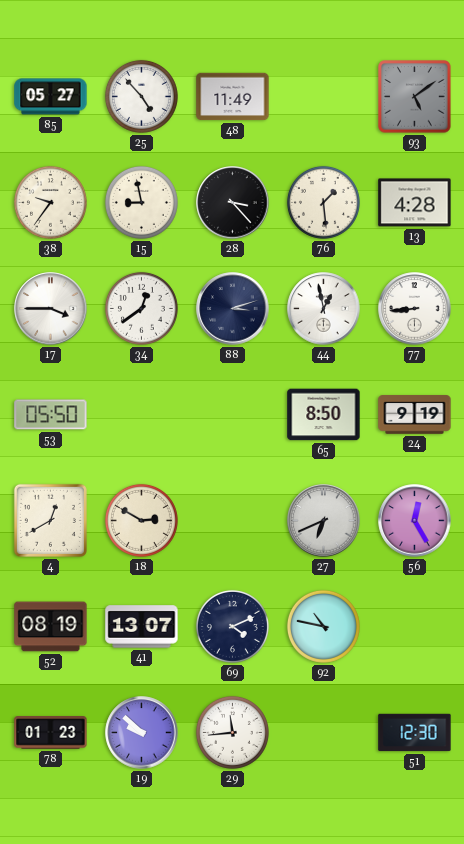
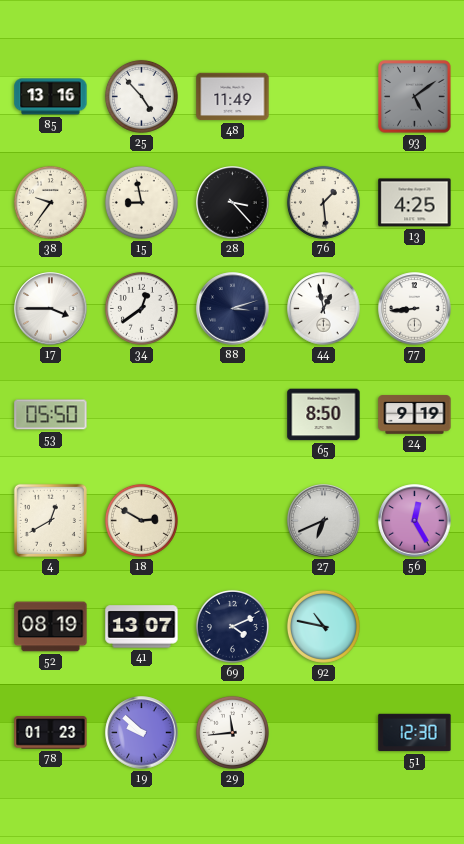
85: 05:27 -> 13:16
13: 4:28 -> 4:25
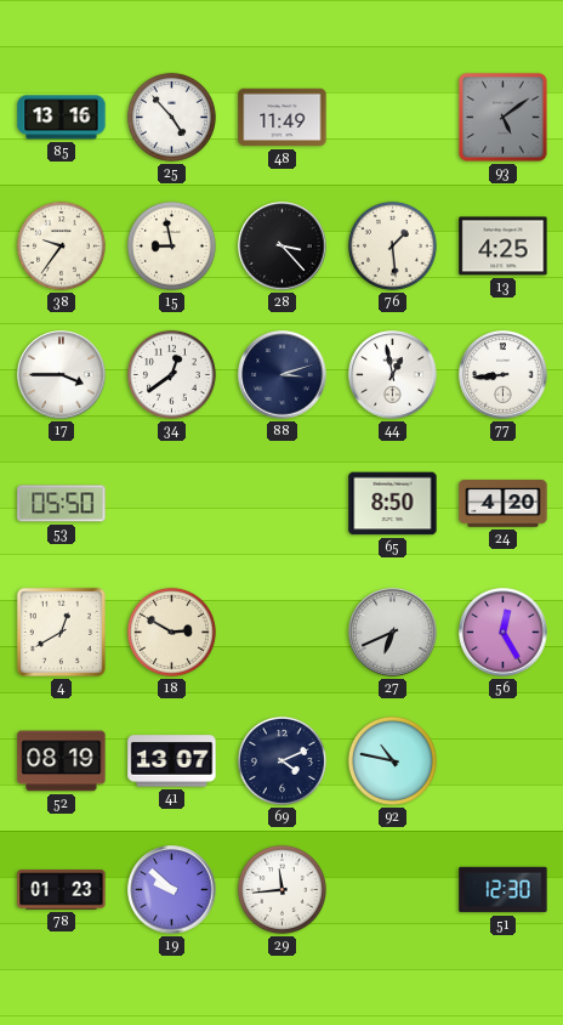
24: 9:19 -> 4:20
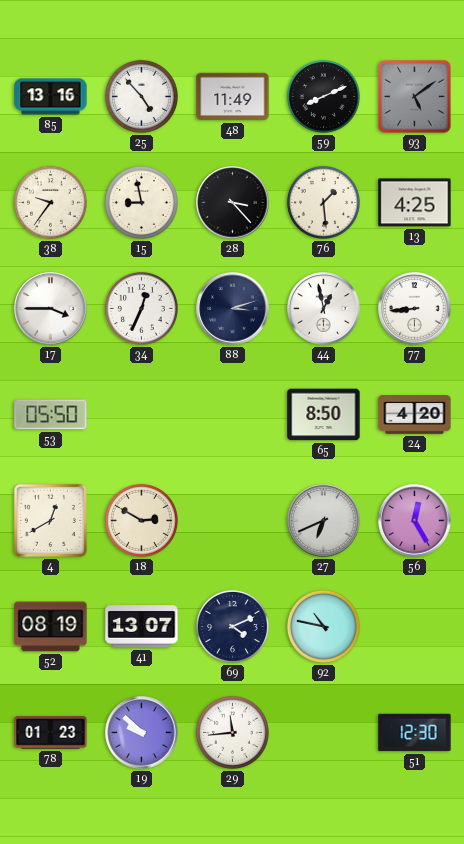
59: none -> 8:11
34: 12:39 -> 12:34
